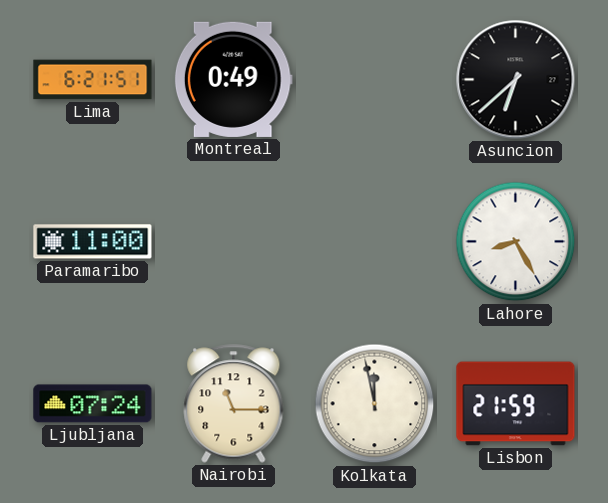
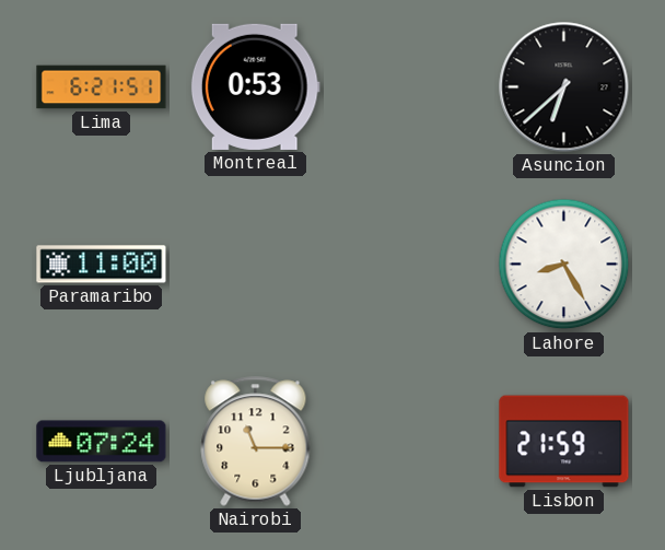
Montreal: 0:49 -> 0:53
Kolkata: 11:58 -> none
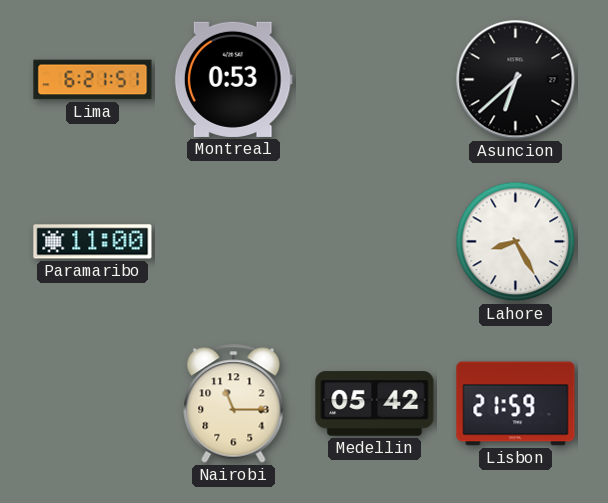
Ljubljana: 07:24 -> none
Medellin: none -> 05:42
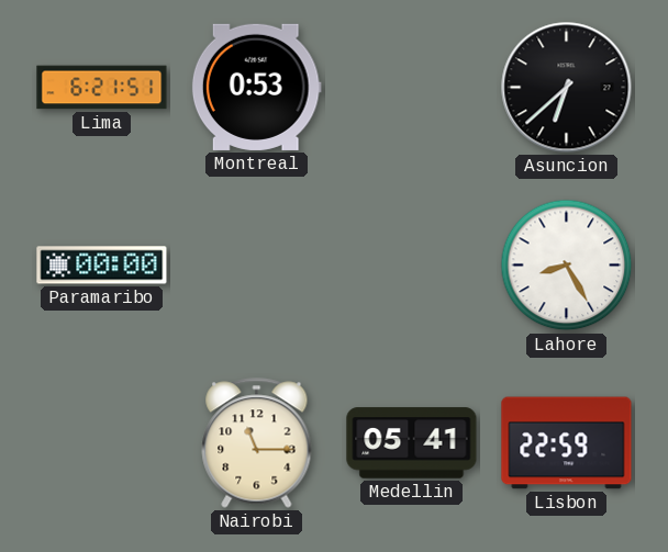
Paramaribo: 11:00 -> 00:00
Medellin: 05:42 -> 05:41
Lisbon: 21:59 -> 22:59
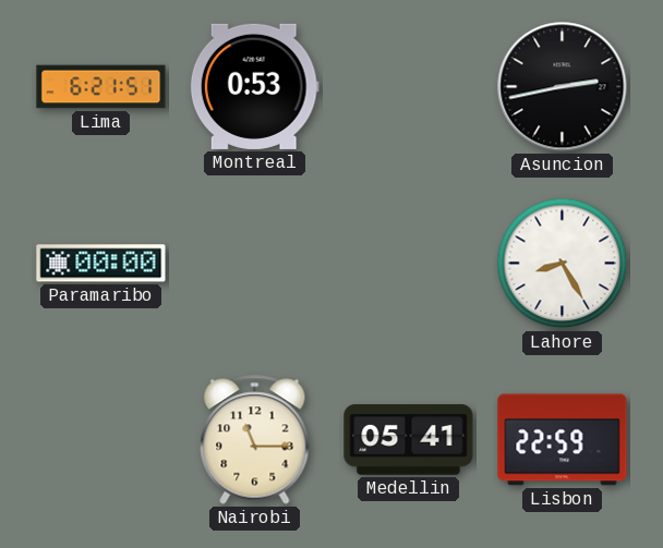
Asuncion: 6:38 -> 2:43
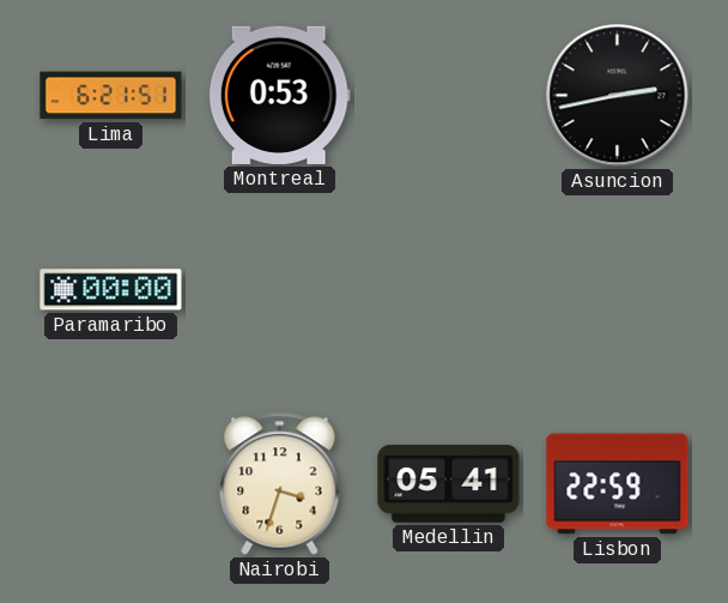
Lahore: 8:25 -> none
Nairobi: 11:15 -> 3:33
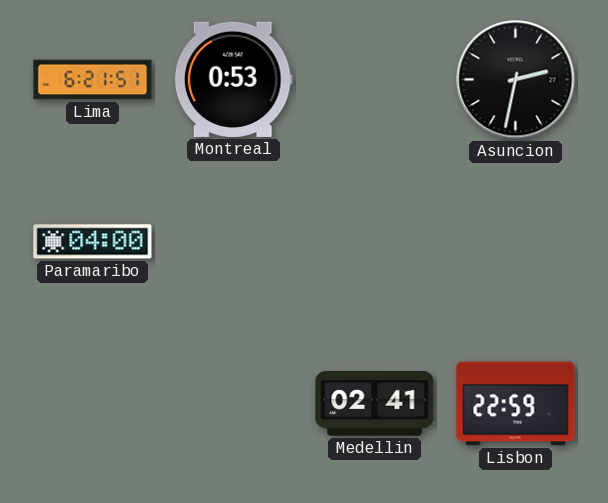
Asuncion: 2:43 -> 2:32
Paramaribo: 00:00 -> 04:00
Nairobi: 3:33 -> none
Medellin: 05:41 -> 02:41
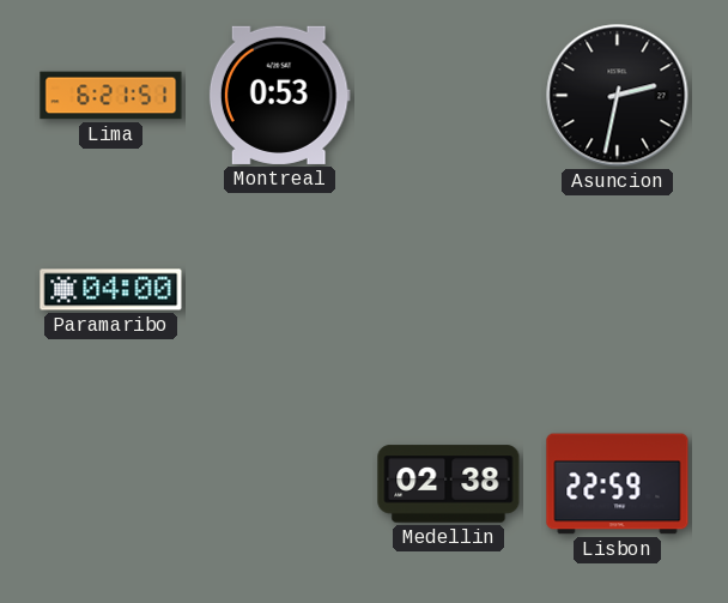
Medellin: 02:41 -> 02:38
